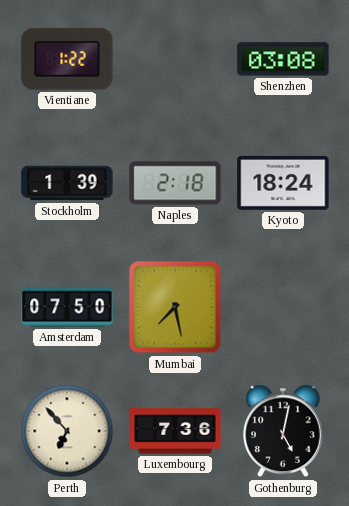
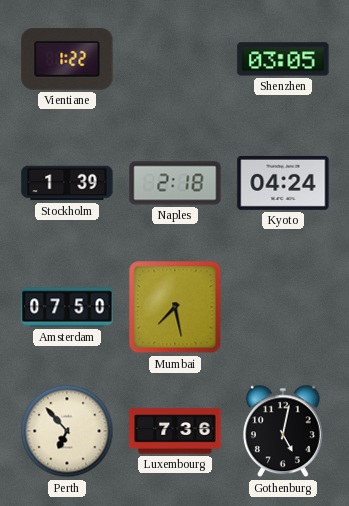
Shenzhen: 03:08 -> 03:05
Kyoto: 18:24 -> 04:24
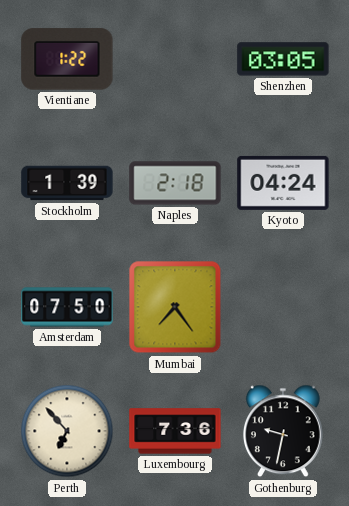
Mumbai: 7:28 -> 7:24
Gothenburg: 5:02 -> 9:32
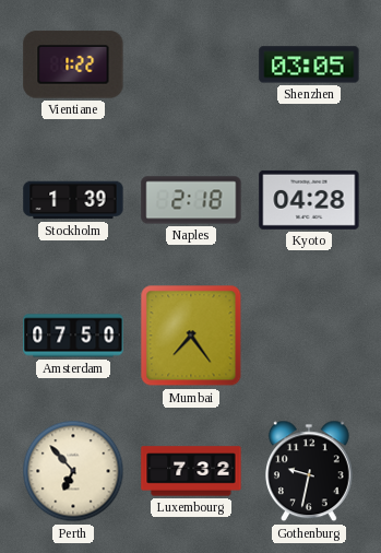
Kyoto: 04:24 -> 04:28
Luxembourg: 7:36 -> 7:32
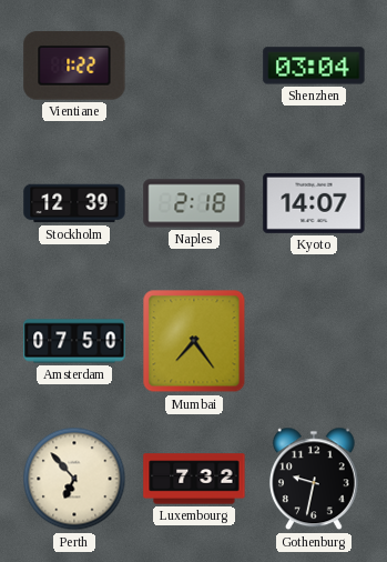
Shenzhen: 03:05 -> 03:04
Stockholm: 1:39 -> 12:39
Kyoto: 04:28 -> 14:07
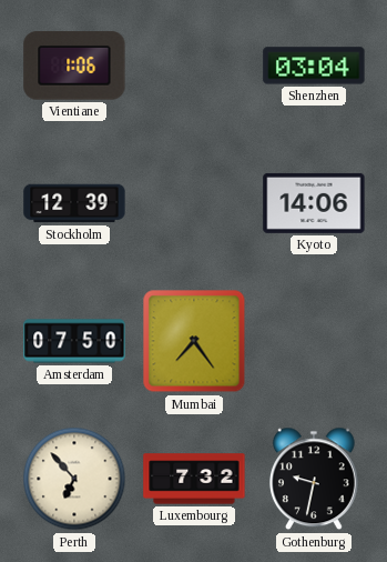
Vientiane: 1:22 -> 1:06
Naples: 2:18 -> none
Kyoto: 14:07 -> 14:06
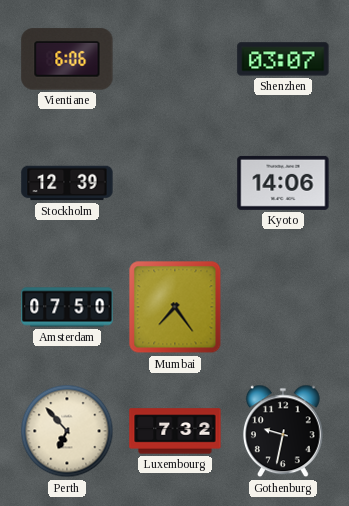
Vientiane: 1:06 -> 6:06
Shenzhen: 03:04 -> 03:07
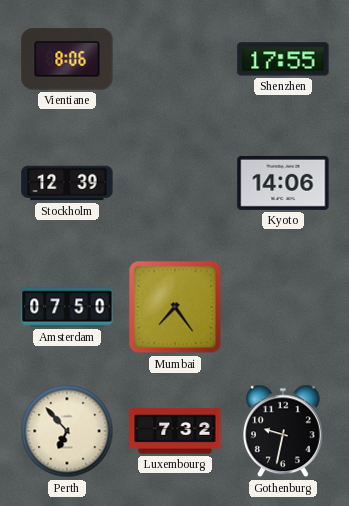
Vientiane: 6:06 -> 8:06
Shenzhen: 03:07 -> 17:55
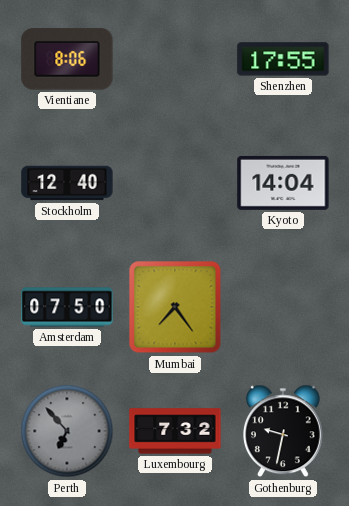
Stockholm: 12:39 -> 12:40
Kyoto: 14:06 -> 14:04
Perth dial: cream -> grey
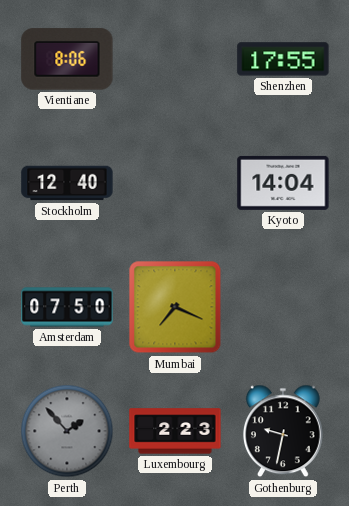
Mumbai: 7:24 -> 7:19
Perth: 6:53 -> 1:53
Luxembourg: 7:32 -> 2:23
